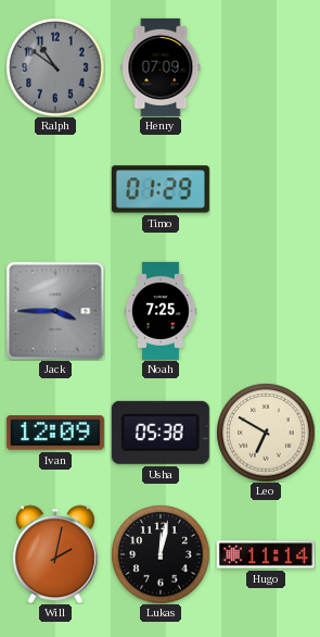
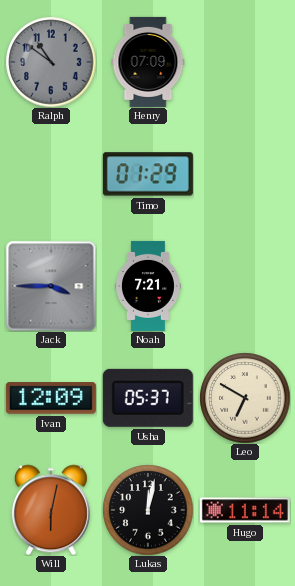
Noah: 7:25 -> 7:21
Usha: 05:38 -> 05:37
Will: 2:02 -> 6:02
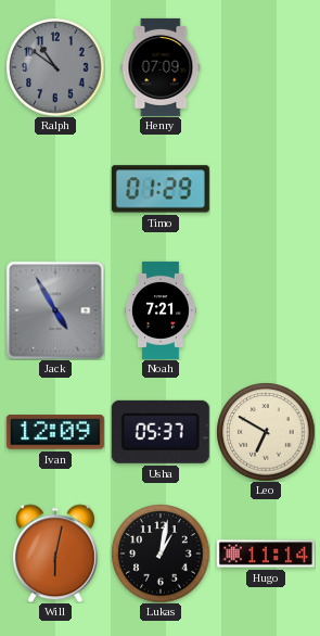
Jack: 3:45 -> 4:55
Lukas: 12:02 -> 1:02
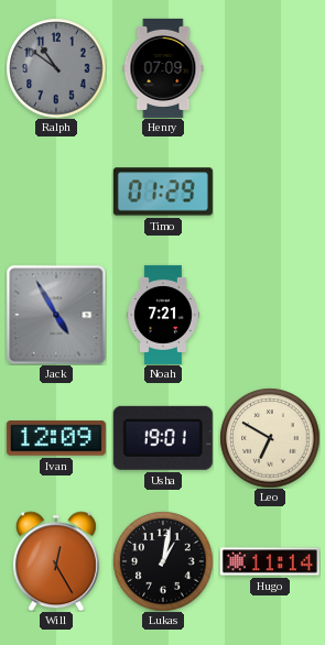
Usha: 05:37 -> 19:01
Will: 6:02 -> 12:25
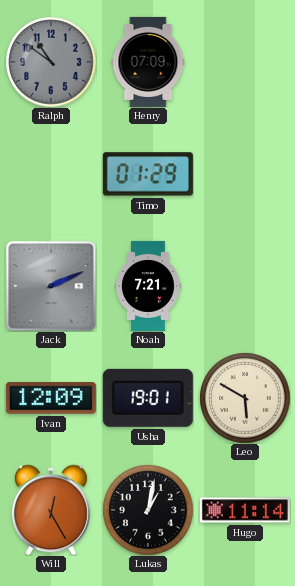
Jack: 4:55 -> 2:11
Leo: 6:50 -> 5:50
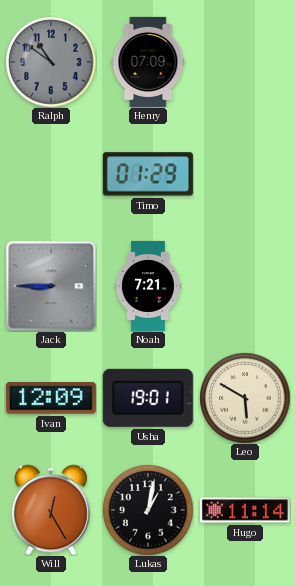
Jack: 2:11 -> 8:45
